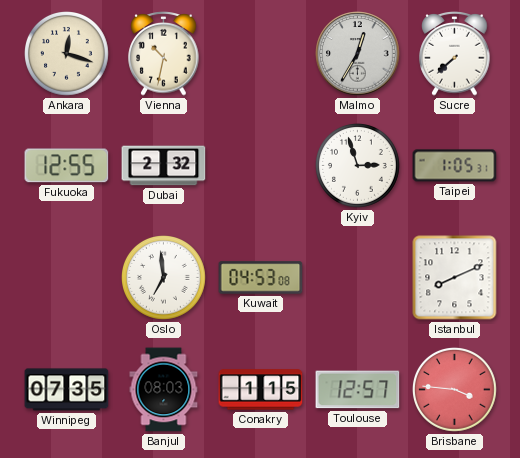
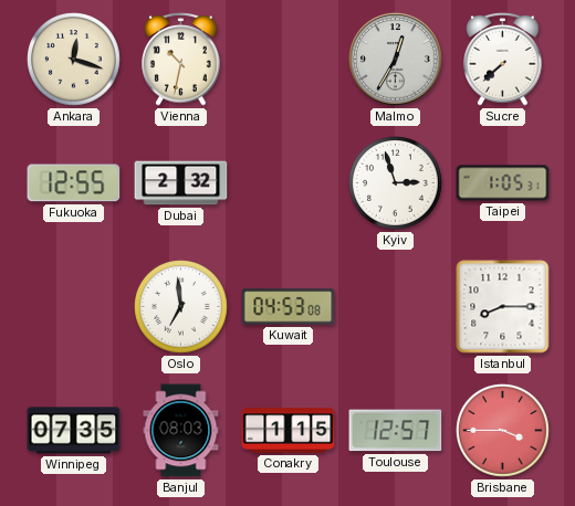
Istanbul: 8:11 -> 8:15
Brisbane: 3:46 -> 3:45
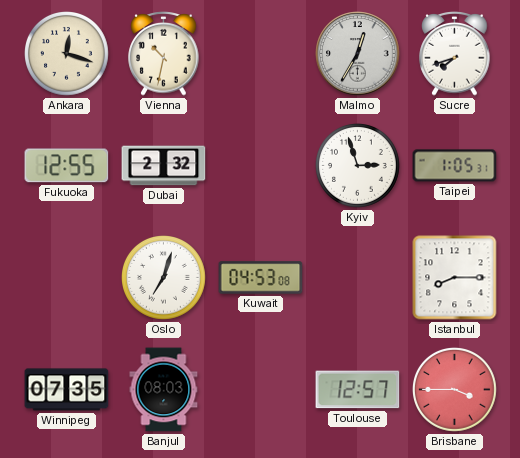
Sucre: 7:38 -> 7:42
Oslo: 6:59 -> 7:03
Conakry: 1:15 -> none
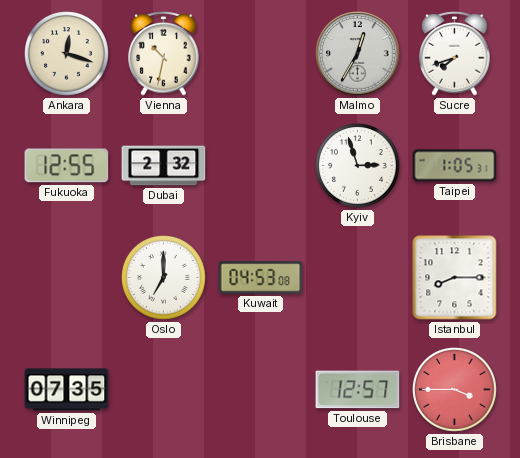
Oslo: 7:03 -> 7:00
Banjul: 08:03 -> none
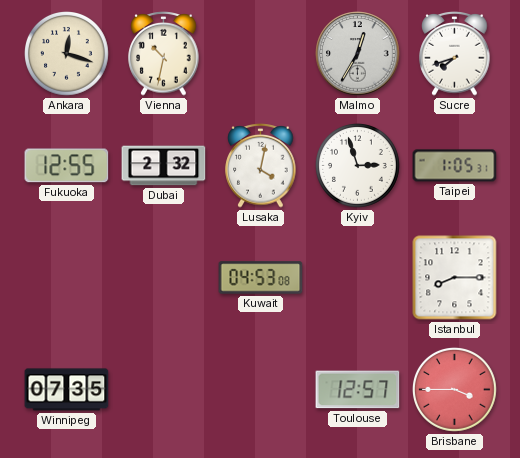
Lusaka: none -> 4:02
Oslo: 7:00 -> none
